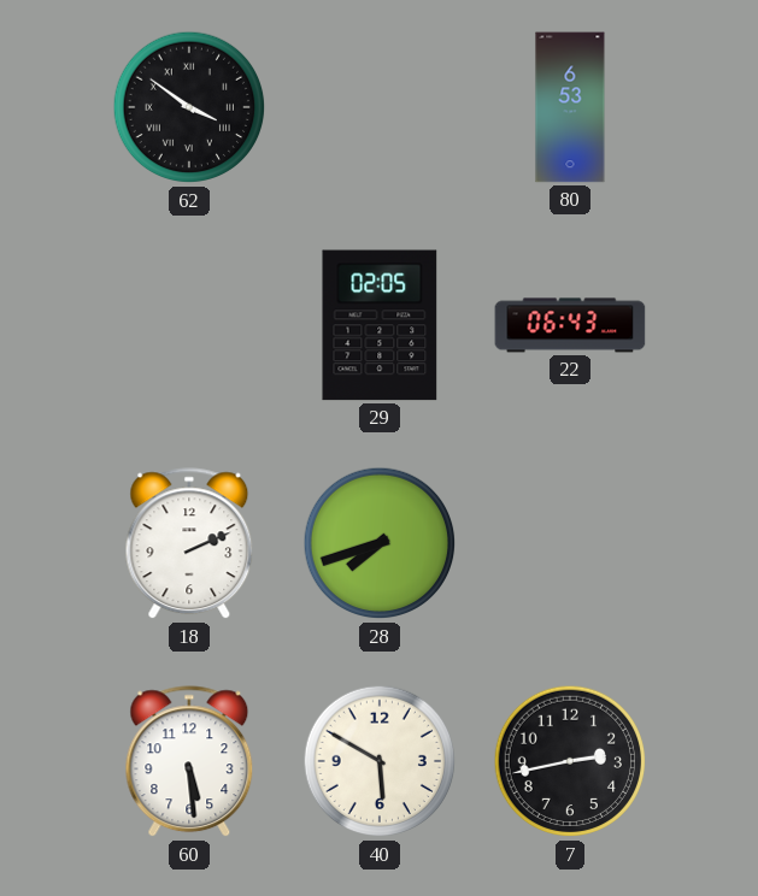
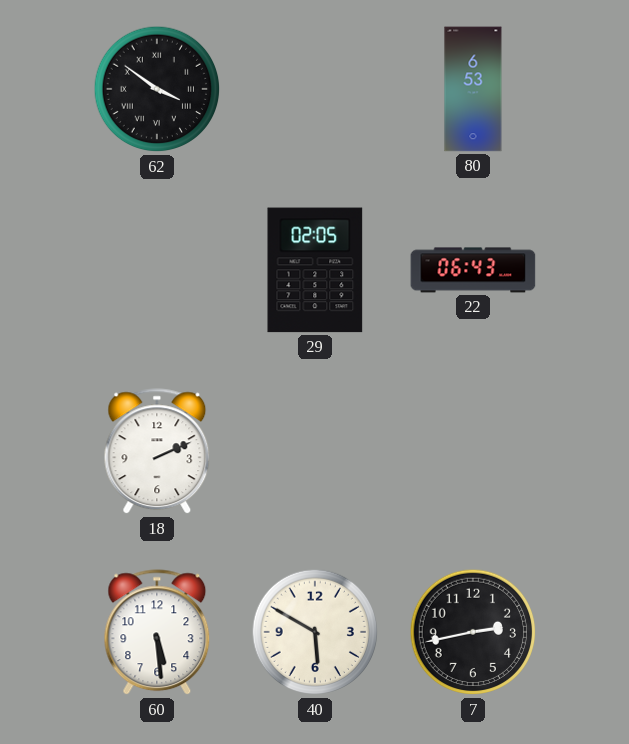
28: 7:42 -> none
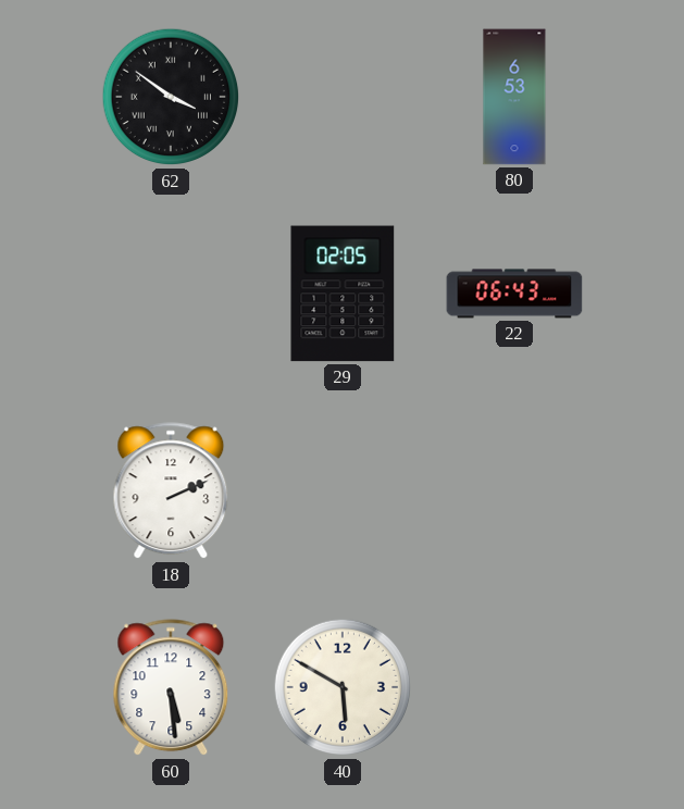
7: 2:43 -> none
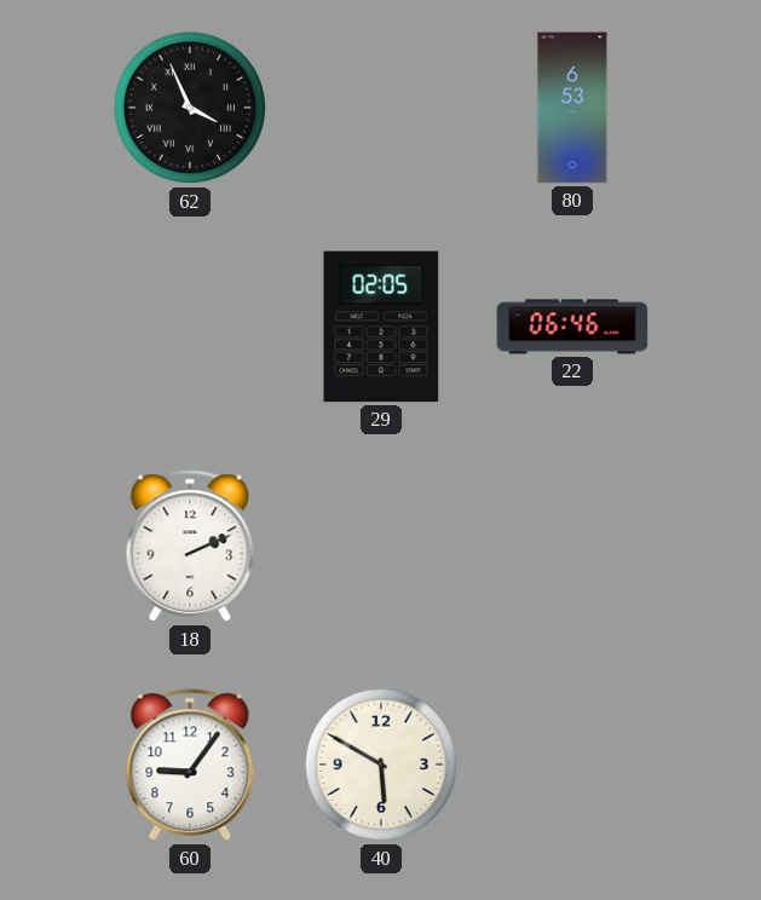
62: 3:51 -> 3:56
22: 06:43 -> 06:46
60: 5:29 -> 9:06
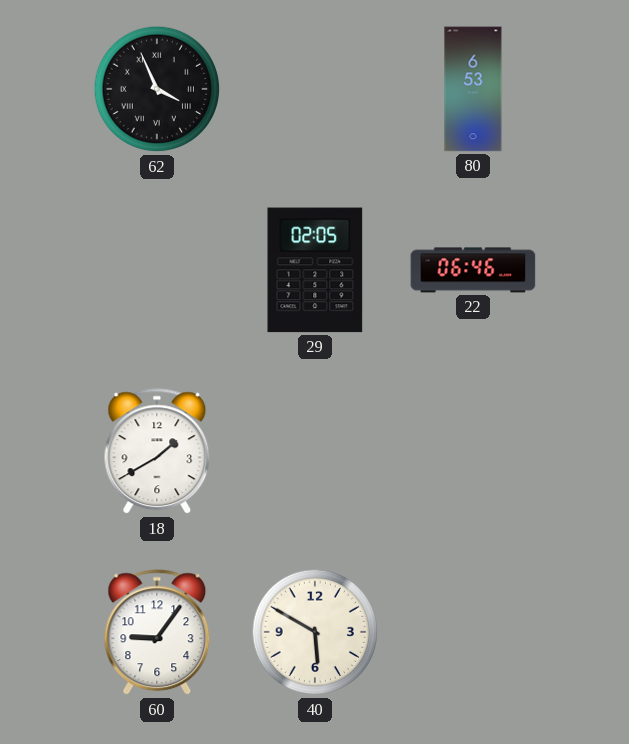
18: 2:11 -> 1:40
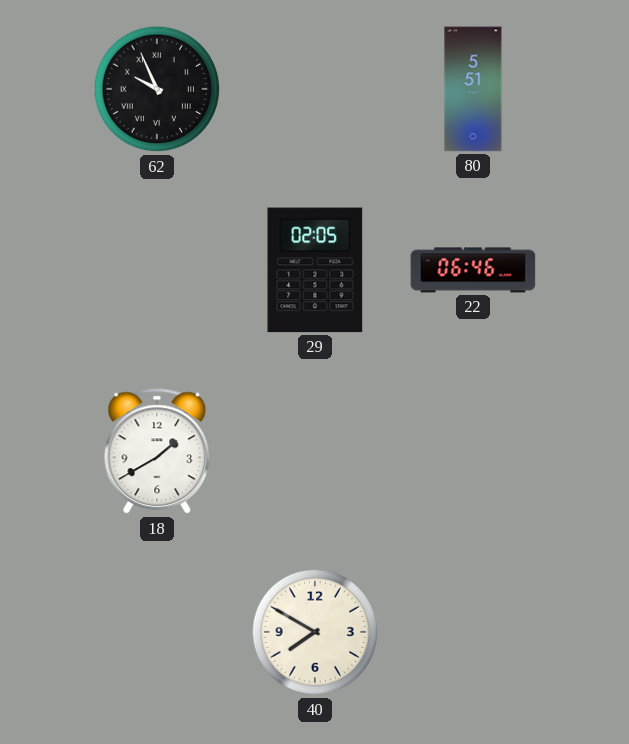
62: 3:56 -> 9:56
80: 6:53 -> 5:51
60: 9:06 -> none
40: 5:50 -> 7:50
